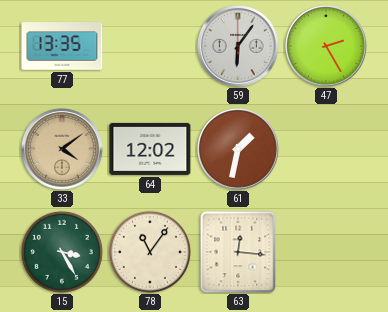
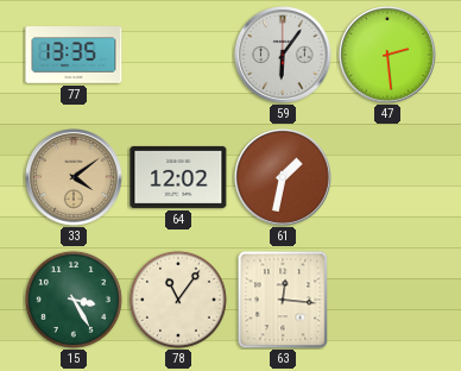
47: 2:25 -> 2:29
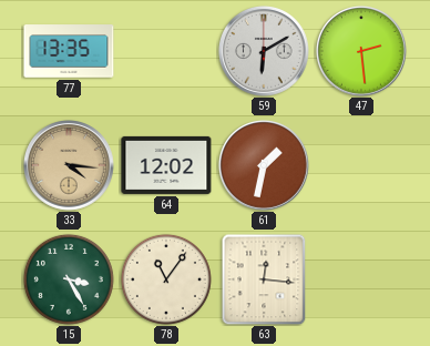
59: 6:06 -> 6:10
33: 4:09 -> 4:16
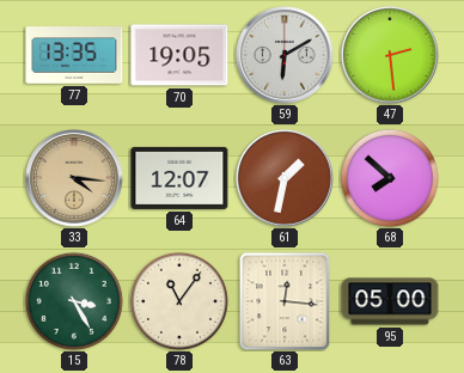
70: none -> 19:05
64: 12:02 -> 12:07
68: none -> 7:52
95: none -> 05:00
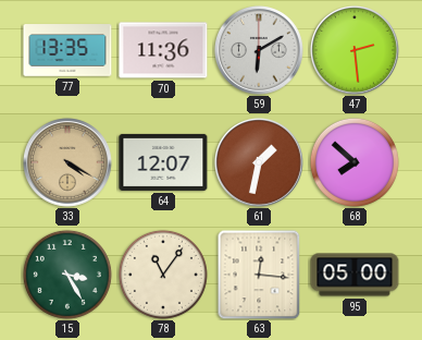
70: 19:05 -> 11:36
33: 4:16 -> 4:20
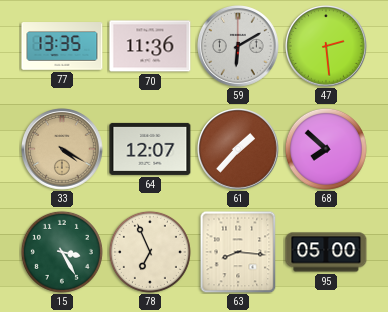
61: 1:32 -> 1:37
78: 11:06 -> 6:56
63: 12:16 -> 8:16
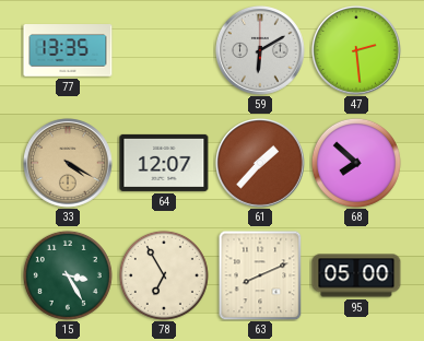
70: 11:36 -> none
78: 6:56 -> 6:55
63: 8:16 -> 8:11
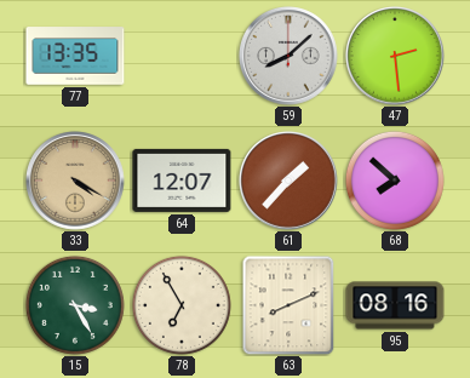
59: 6:10 -> 8:08
95: 05:00 -> 08:16
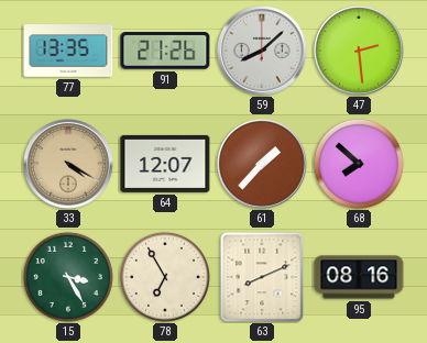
91: none -> 21:26
